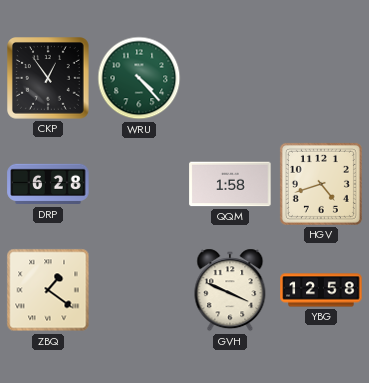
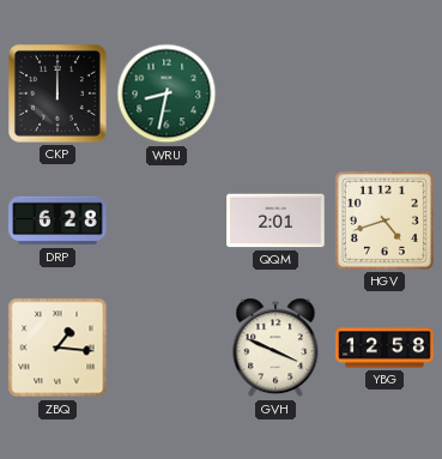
CKP: 12:54 -> 12:00
WRU: 4:23 -> 8:32
QQM: 1:58 -> 2:01
ZBQ: 1:21 -> 1:16
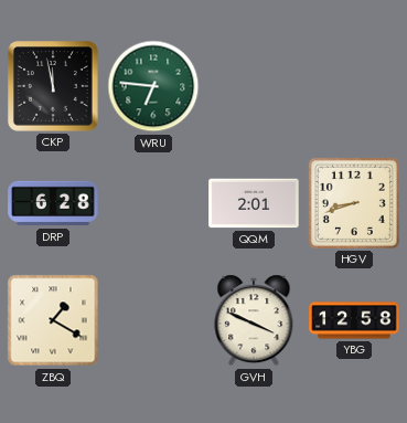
CKP: 12:00 -> 11:58
WRU: 8:32 -> 6:46
HGV: 4:42 -> 8:42
ZBQ: 1:16 -> 1:20
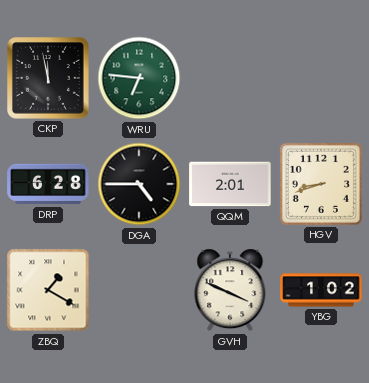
DGA: none -> 4:45
YBG: 12:58 -> 1:02
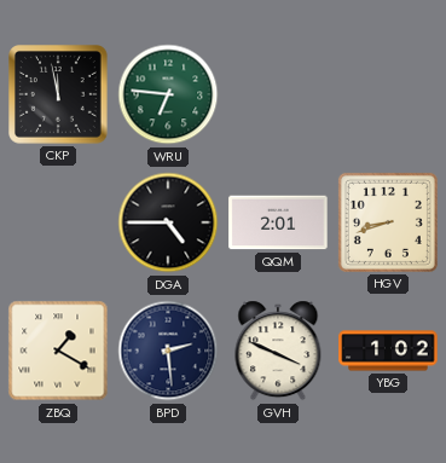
DRP: 6:28 -> none
BPD: none -> 2:29
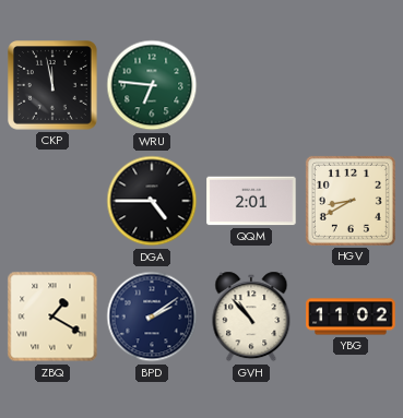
HGV: 8:42 -> 8:40
BPD: 2:29 -> 2:09
GVH: 3:49 -> 10:53
YBG: 1:02 -> 11:02
